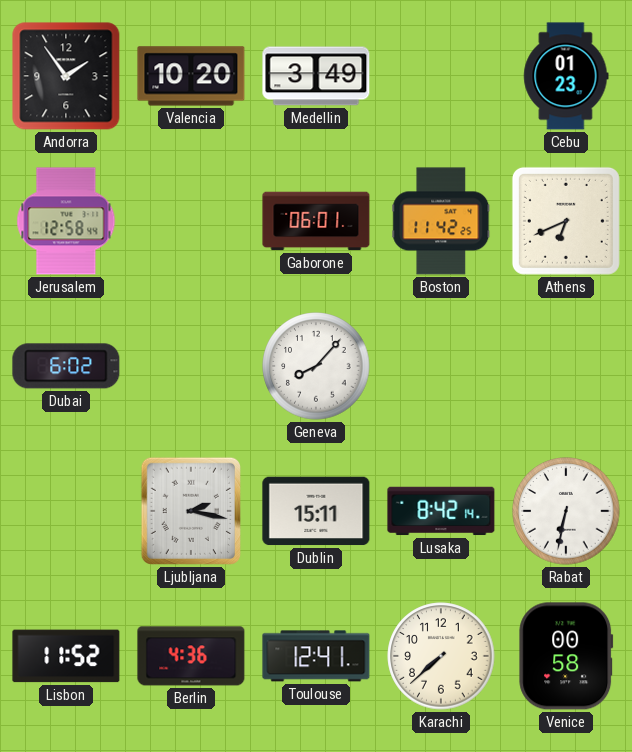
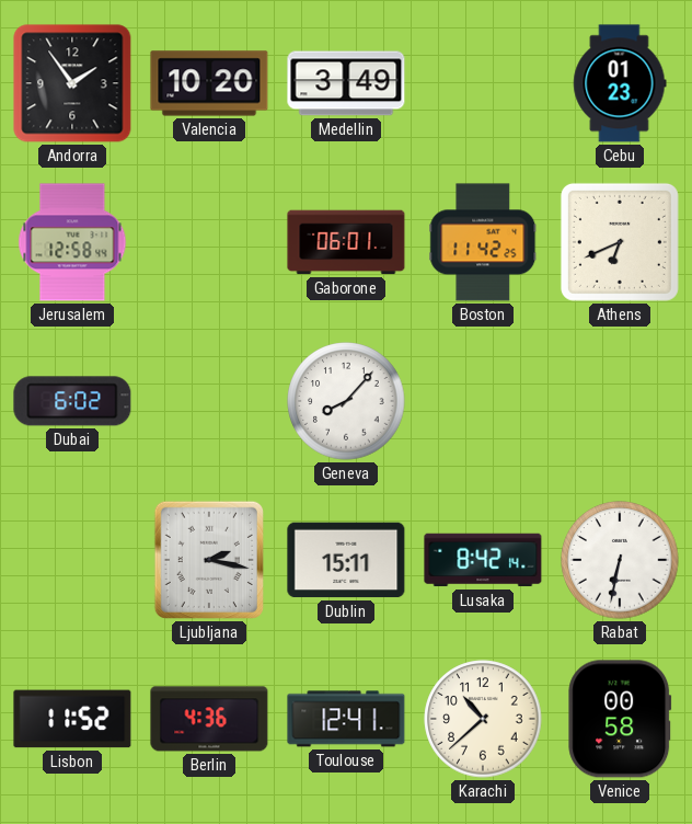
Karachi: 7:38 -> 10:38
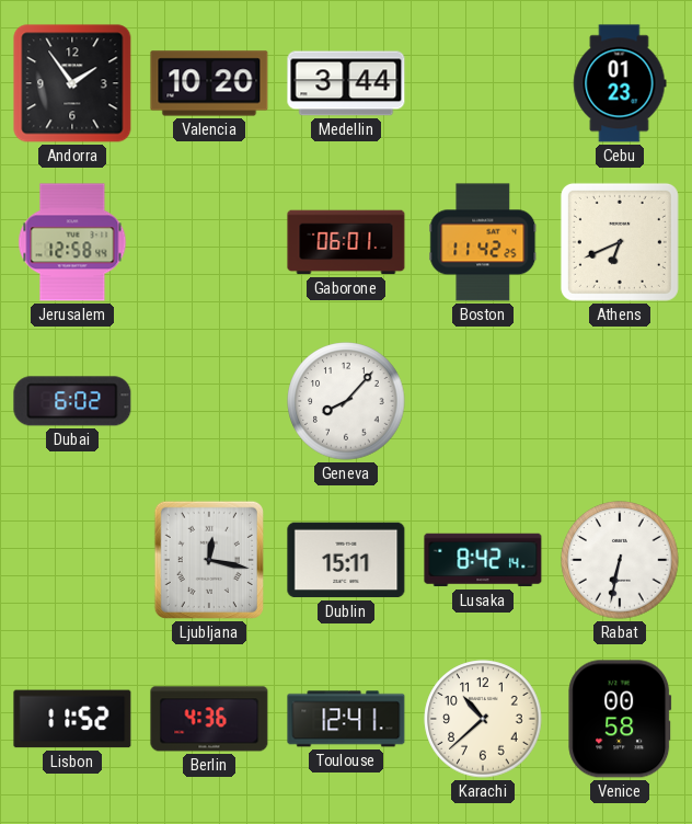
Medellin: 3:49 -> 3:44
Ljubljana: 2:17 -> 12:17
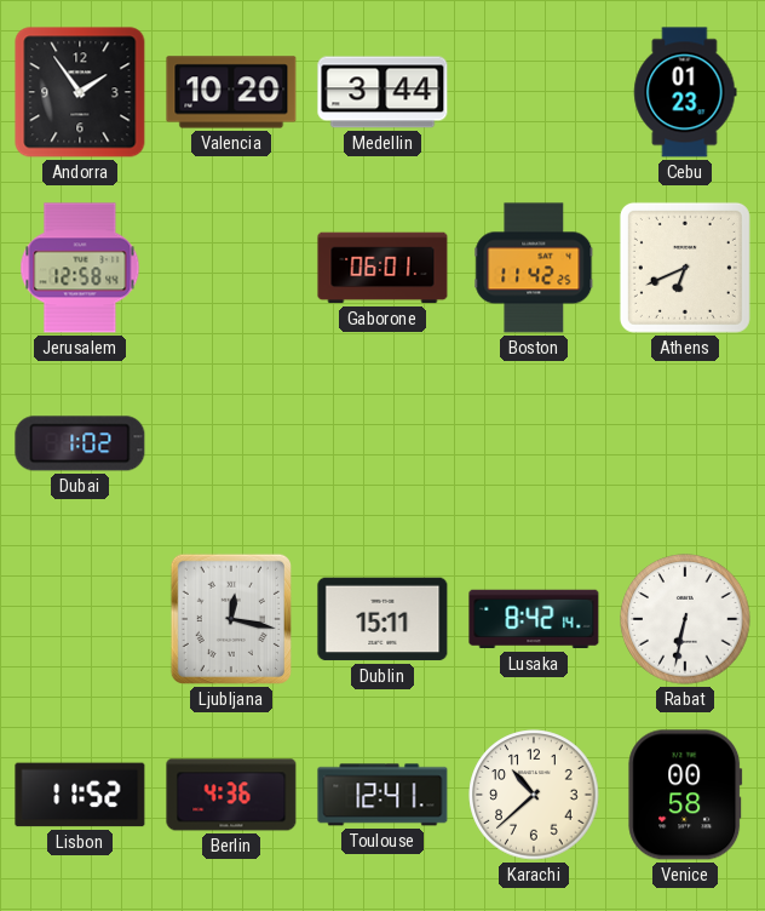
Dubai: 6:02 -> 1:02
Geneva: 8:07 -> none
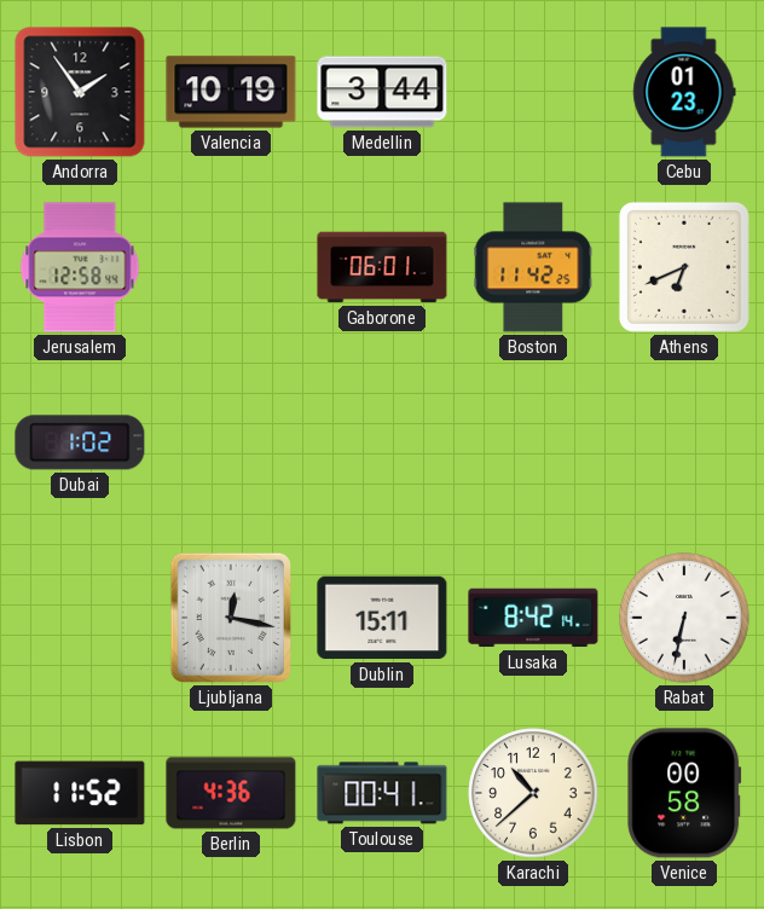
Valencia: 10:20 -> 10:19
Toulouse: 12:41 -> 00:41
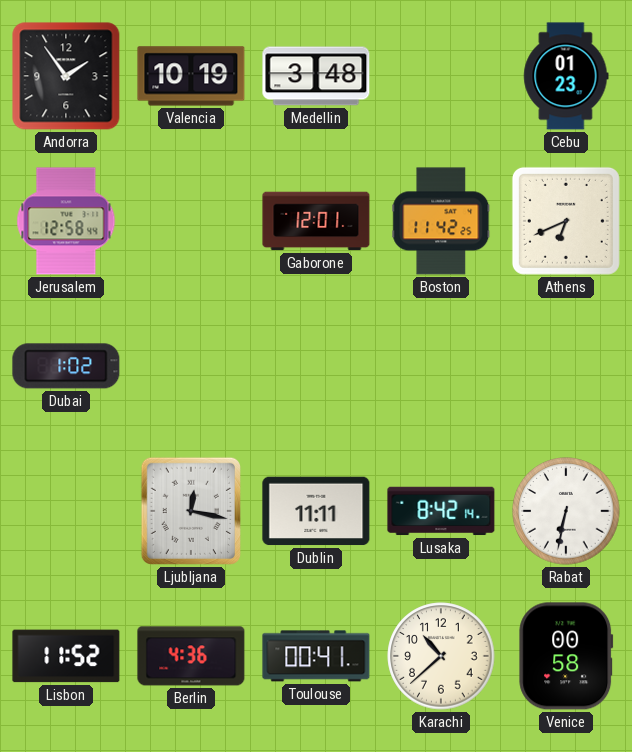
Medellin: 3:44 -> 3:48
Gaborone: 06:01 -> 12:01
Dublin: 15:11 -> 11:11
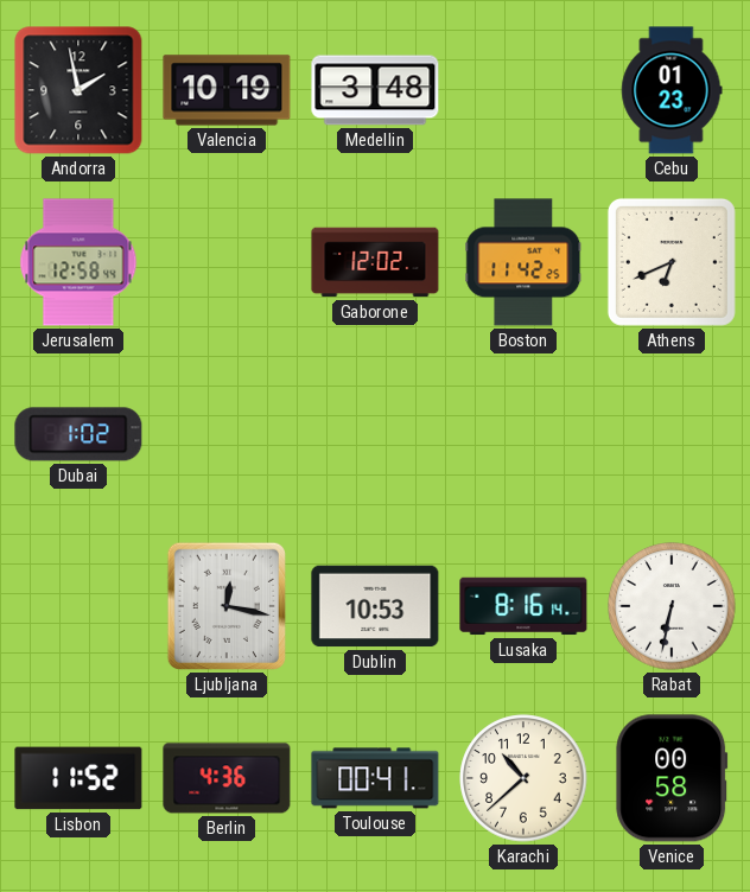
Andorra: 1:54 -> 1:58
Gaborone: 12:01 -> 12:02
Dublin: 11:11 -> 10:53
Lusaka: 8:42 -> 8:16
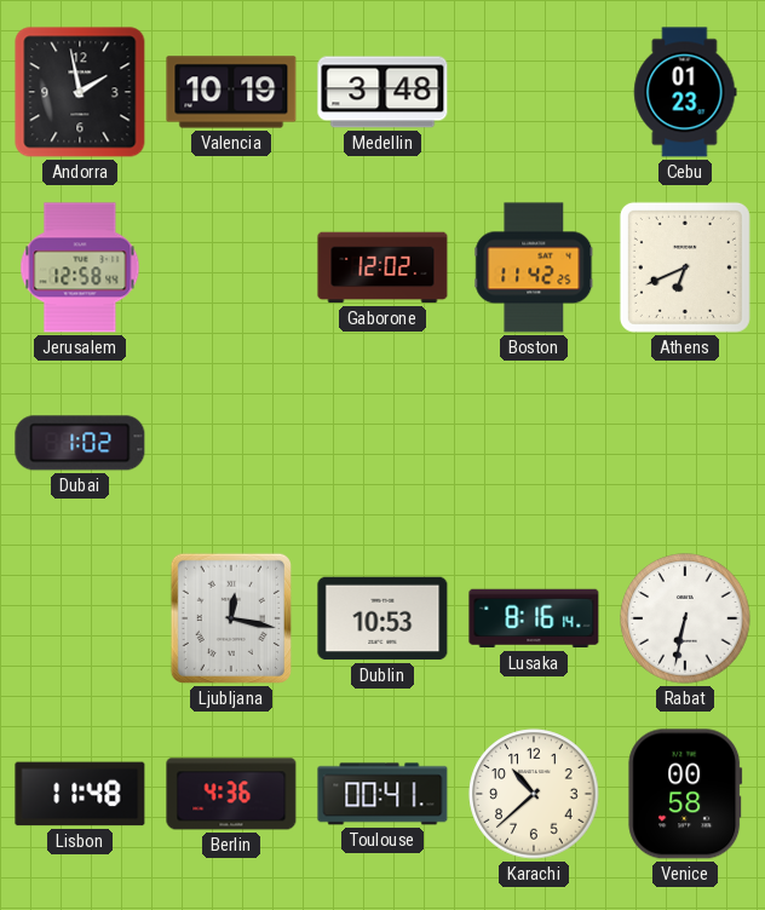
Lisbon: 11:52 -> 11:48
